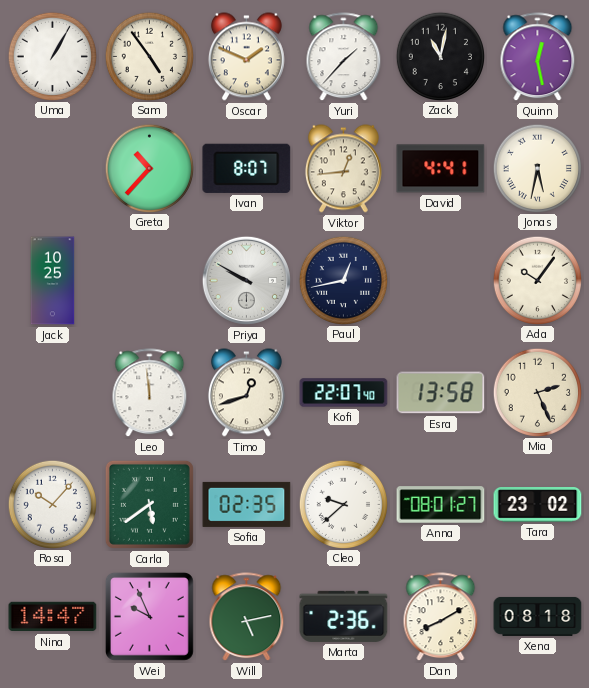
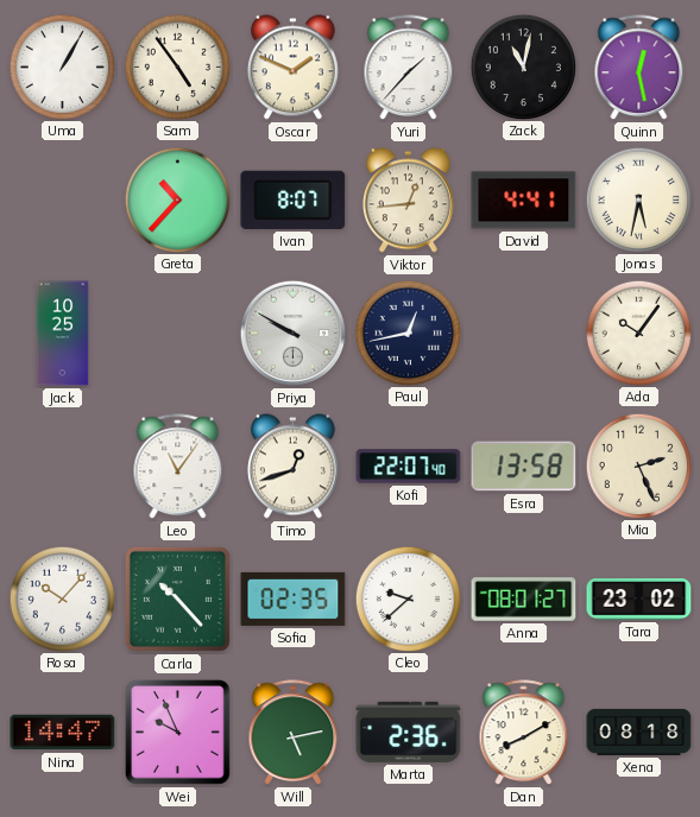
Leo: 11:59 -> 11:06
Carla: 5:39 -> 10:23
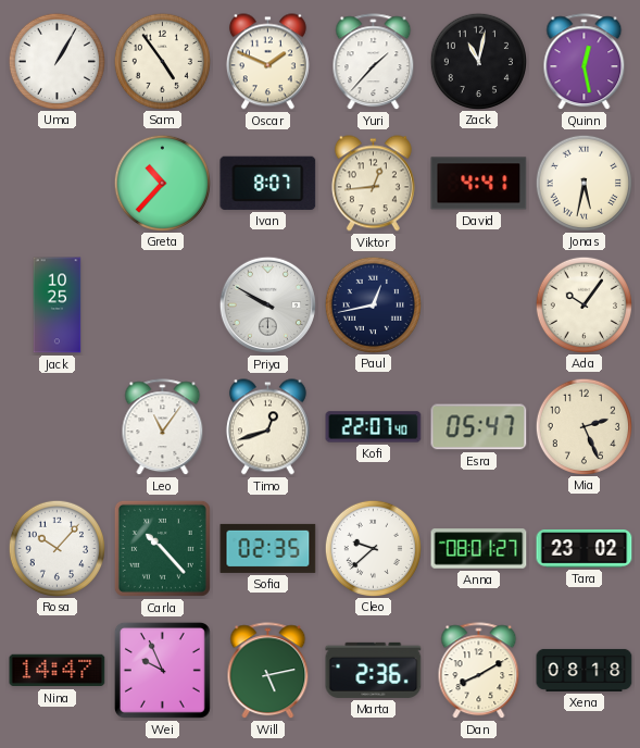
Esra: 13:58 -> 05:47
